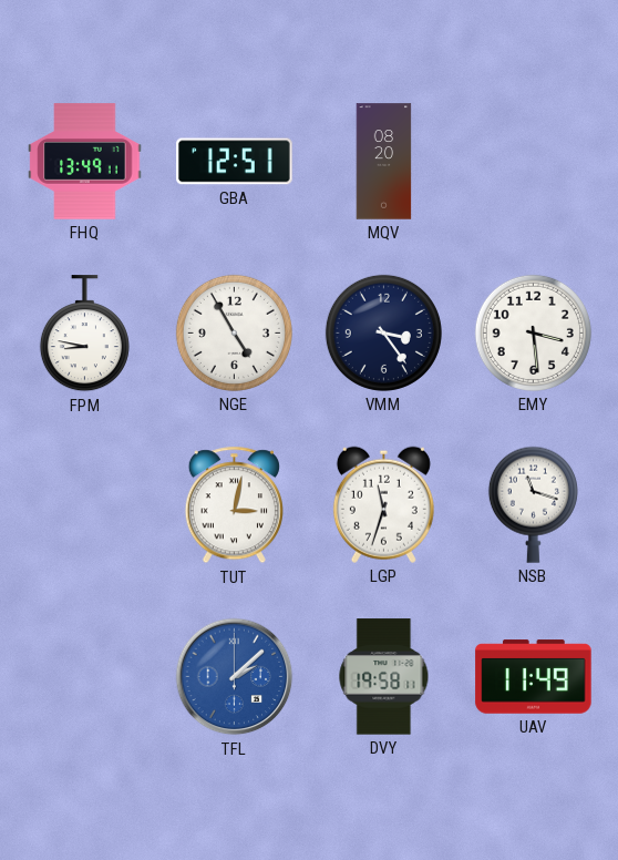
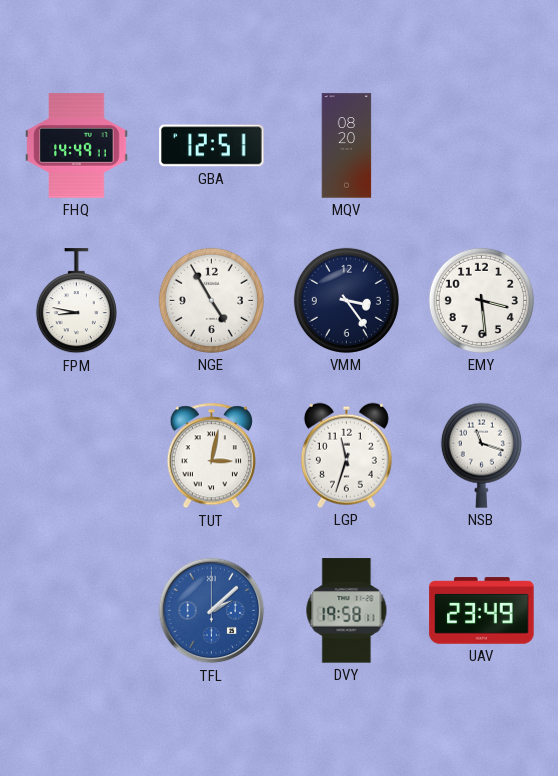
FHQ: 13:49 -> 14:49
UAV: 11:49 -> 23:49
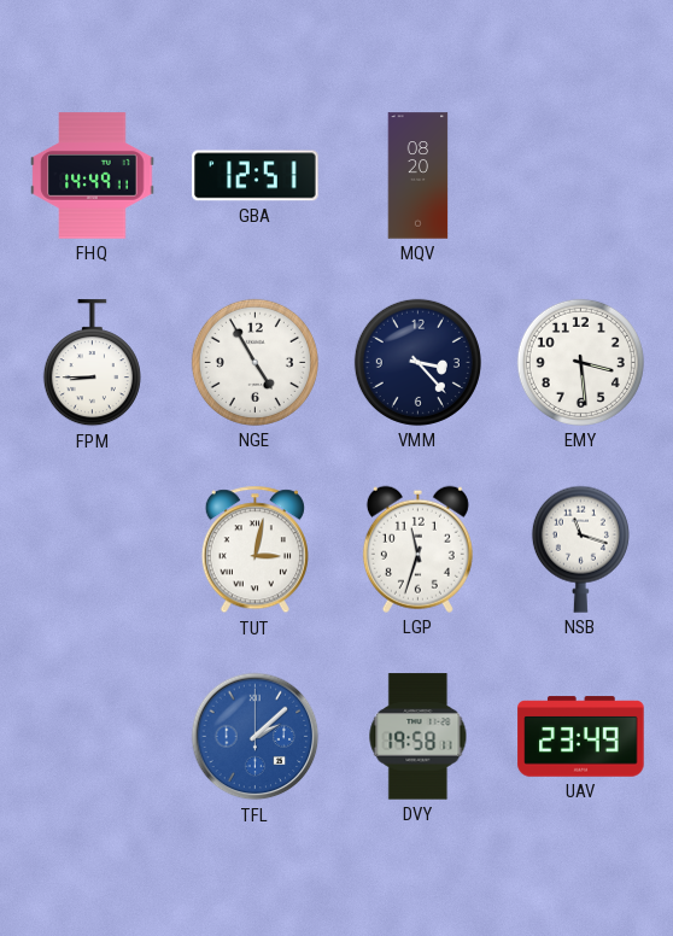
FPM: 8:47 -> 8:45
VMM: 3:24 -> 3:23
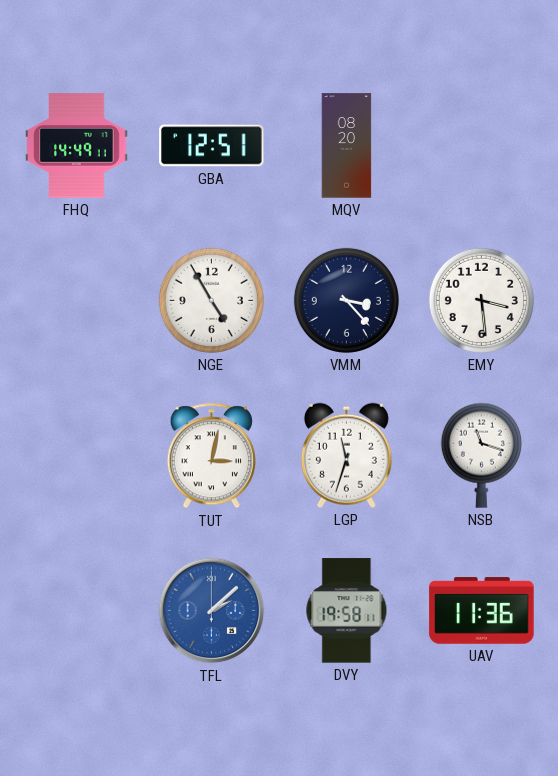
FPM: 8:45 -> none
UAV: 23:49 -> 11:36
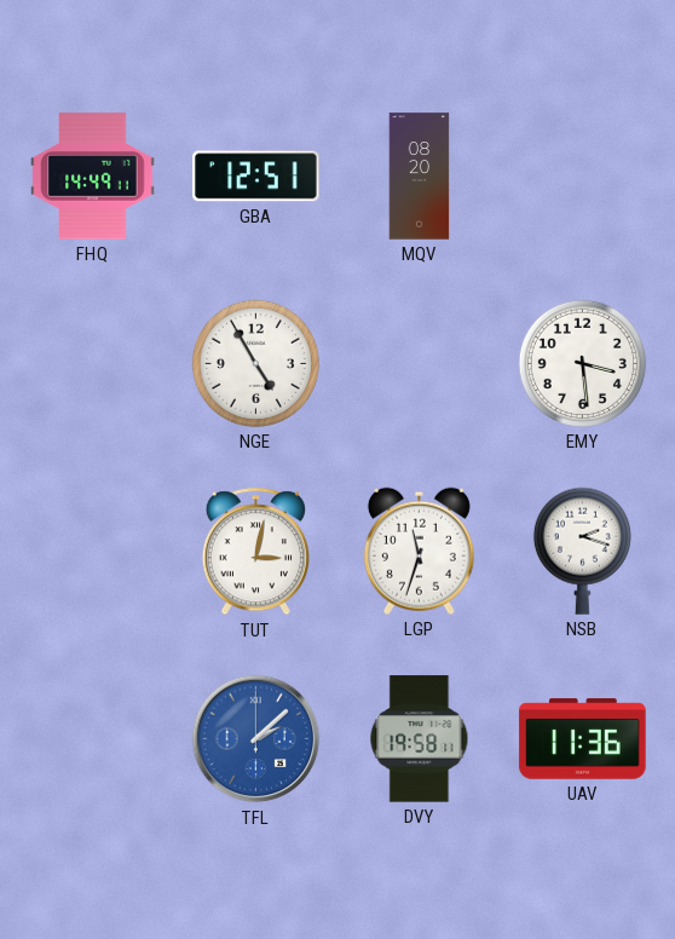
VMM: 3:23 -> none
NSB: 11:18 -> 2:18
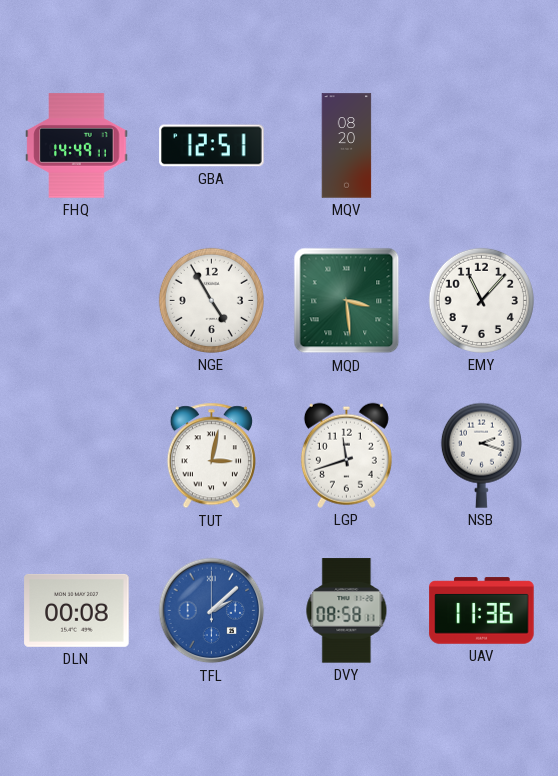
MQD: none -> 3:29
EMY: 3:29 -> 11:07
LGP: 11:33 -> 11:42
DLN: none -> 00:08
DVY: 19:58 -> 08:58
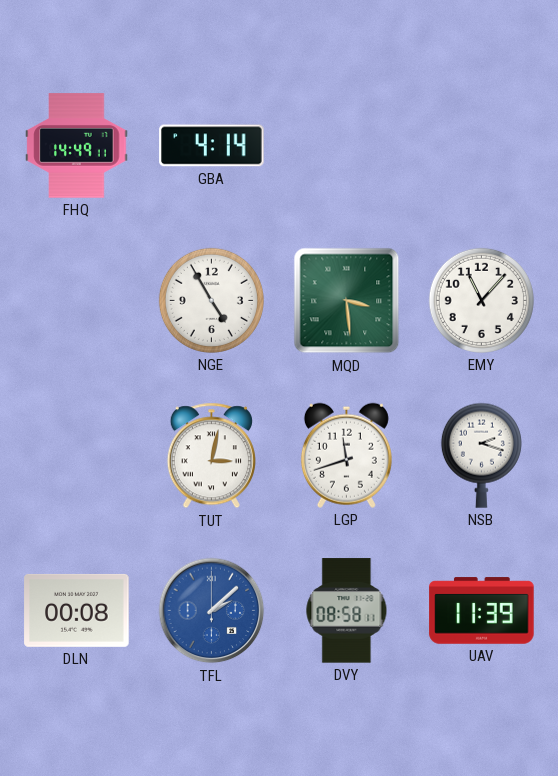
GBA: 12:51 -> 4:14
MQV: 08:20 -> none
UAV: 11:36 -> 11:39
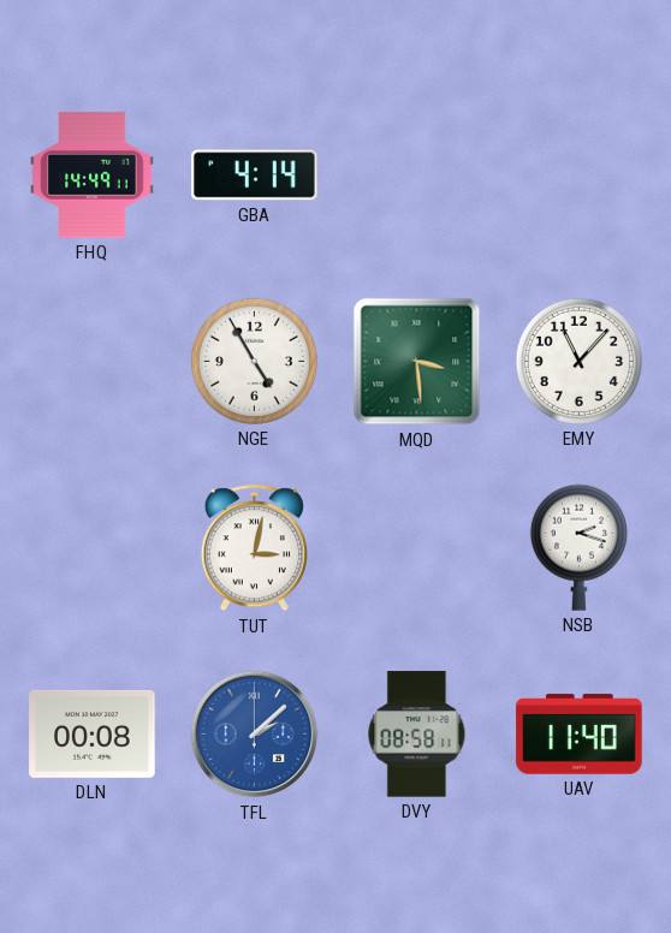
LGP: 11:42 -> none
UAV: 11:39 -> 11:40
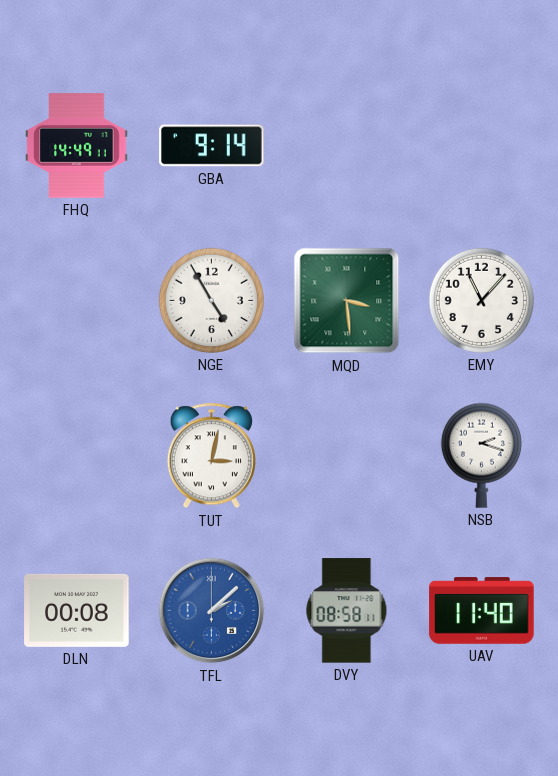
GBA: 4:14 -> 9:14
